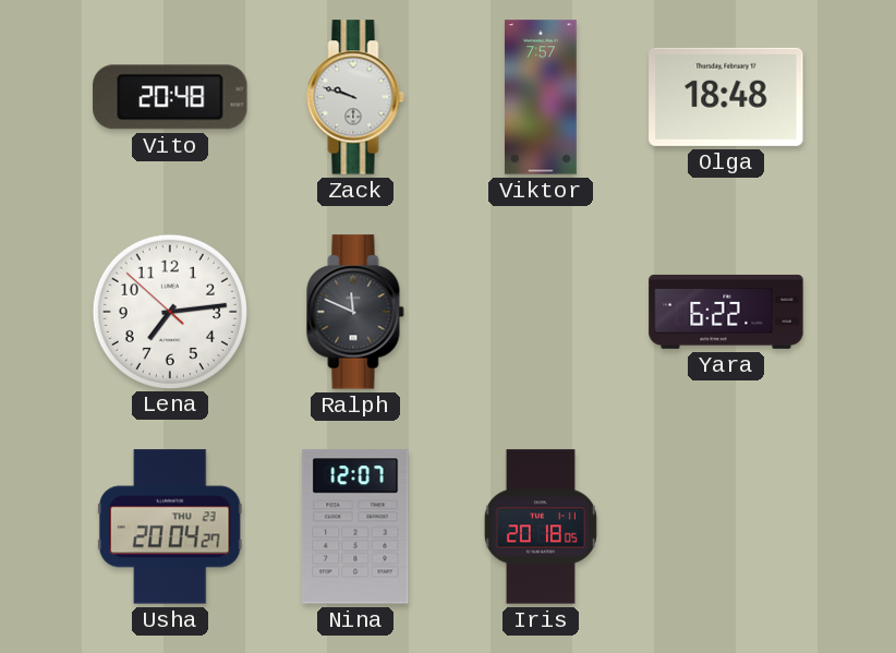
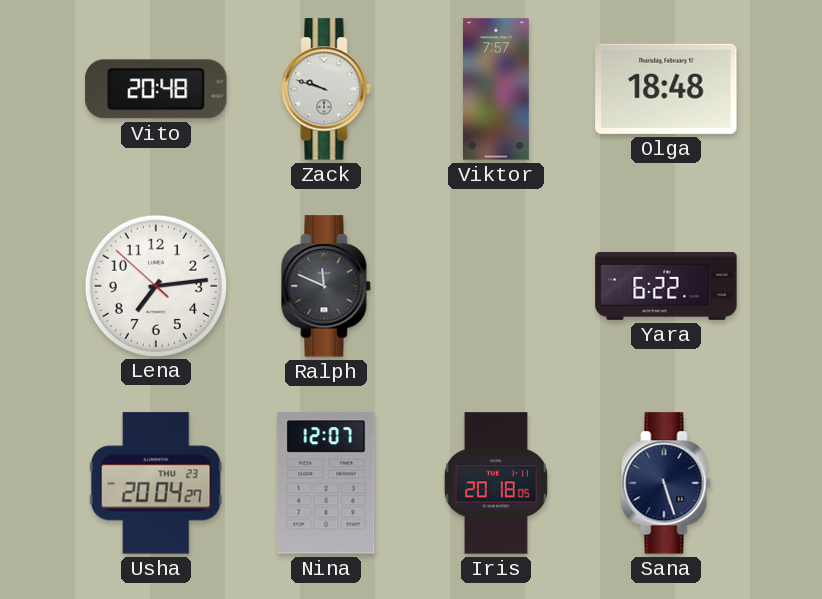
Sana: none -> 5:27
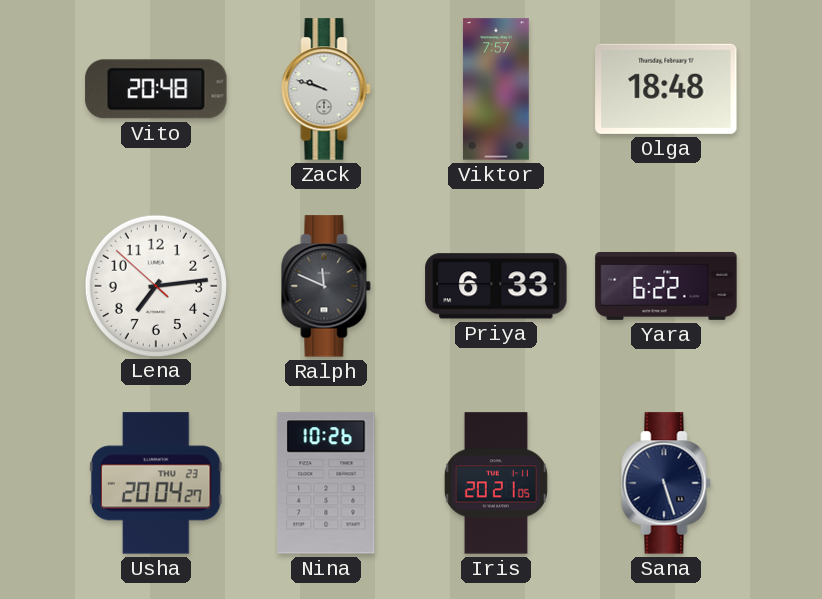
Priya: none -> 6:33
Nina: 12:07 -> 10:26
Iris: 20:18 -> 20:21
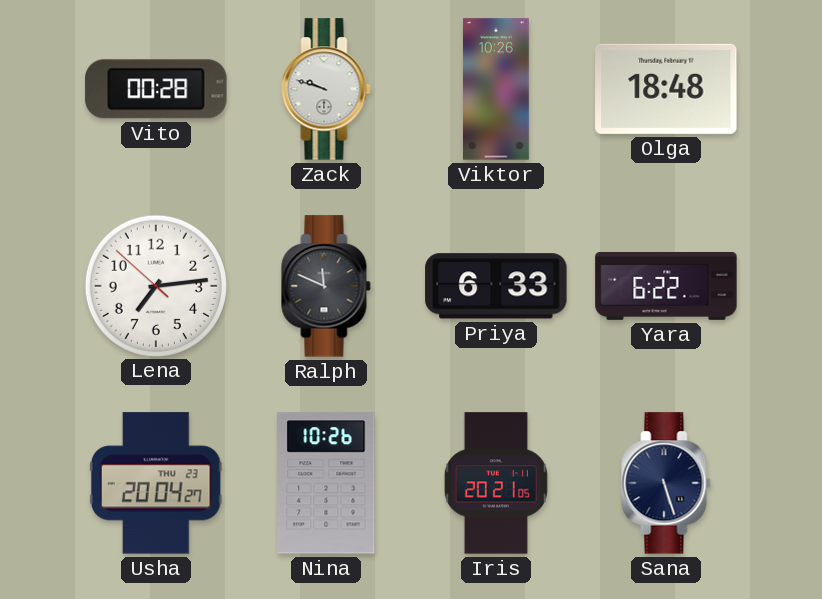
Vito: 20:48 -> 00:28
Viktor: 7:57 -> 10:26
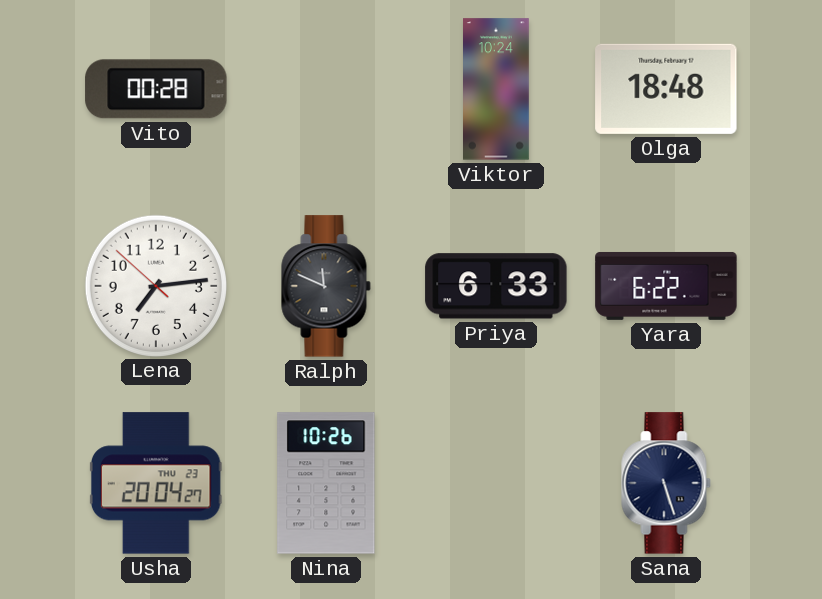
Zack: 9:48 -> none
Viktor: 10:26 -> 10:24
Iris: 20:21 -> none
